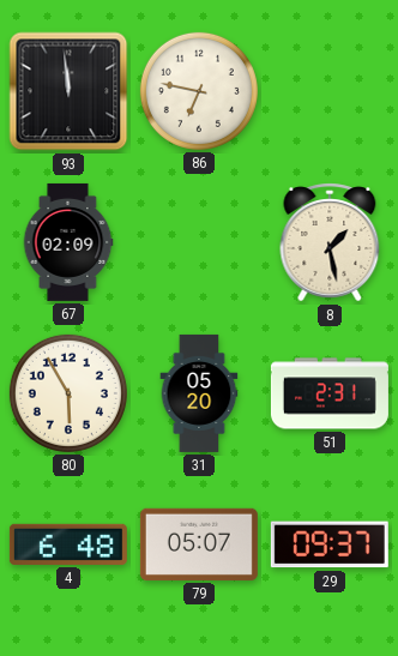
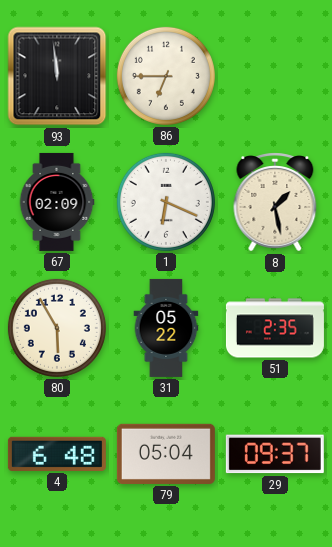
86: 6:47 -> 6:45
1: none -> 6:19
31: 05:20 -> 05:22
51: 2:31 -> 2:35
79: 05:07 -> 05:04
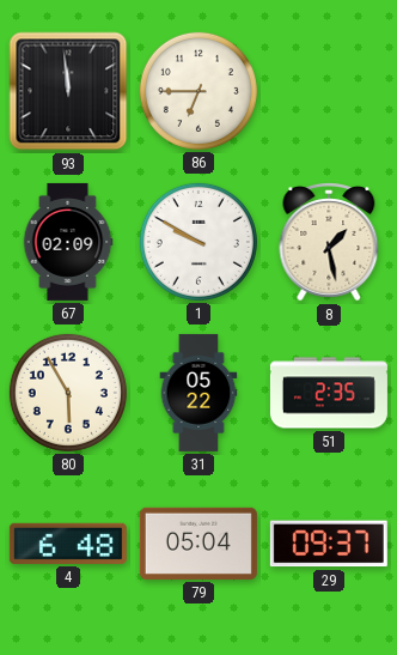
1: 6:19 -> 9:50
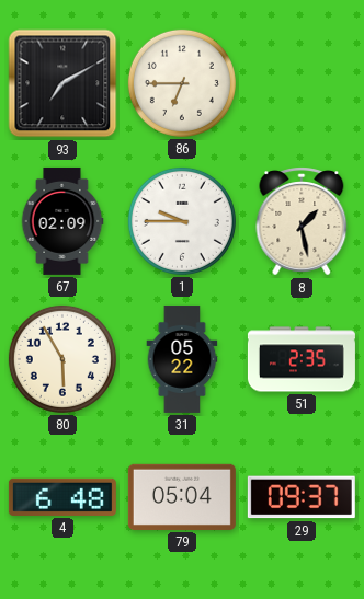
93: 11:59 -> 7:10
1: 9:50 -> 9:45
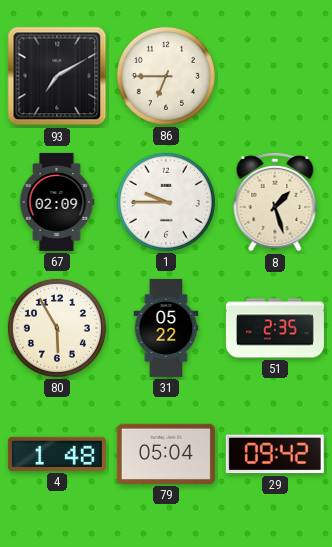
8: 1:28 -> 1:27
4: 6:48 -> 1:48
29: 09:37 -> 09:42
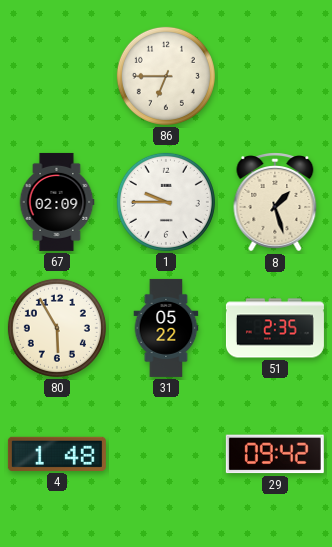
93: 7:10 -> none
79: 05:04 -> none
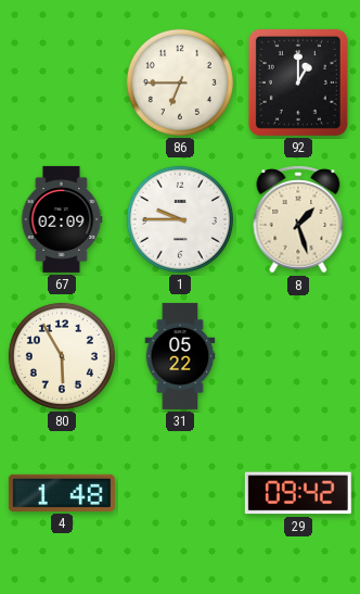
92: none -> 1:00
51: 2:35 -> none
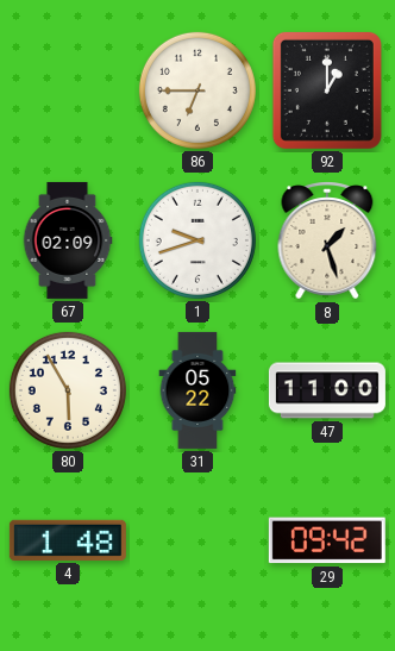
1: 9:45 -> 9:42
47: none -> 11:00
